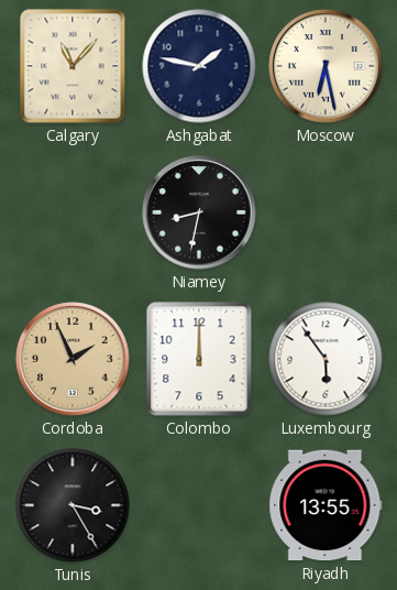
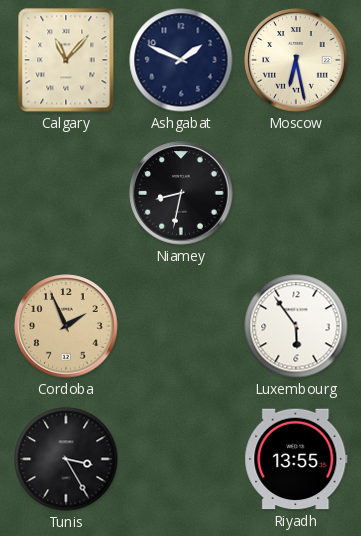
Ashgabat: 1:47 -> 1:49
Colombo: 12:00 -> none
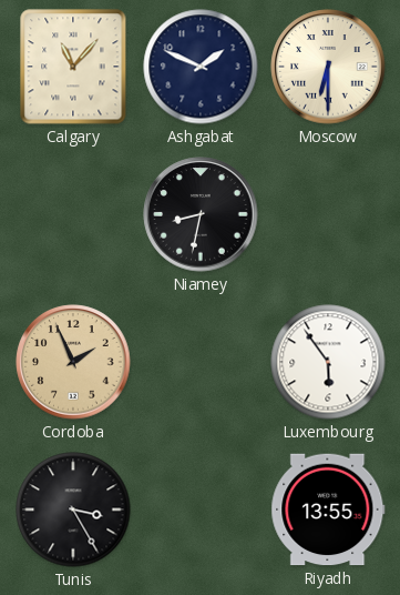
Moscow: 6:28 -> 6:30
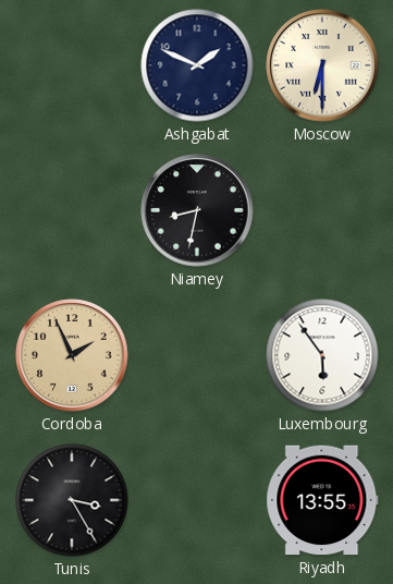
Calgary: 11:07 -> none
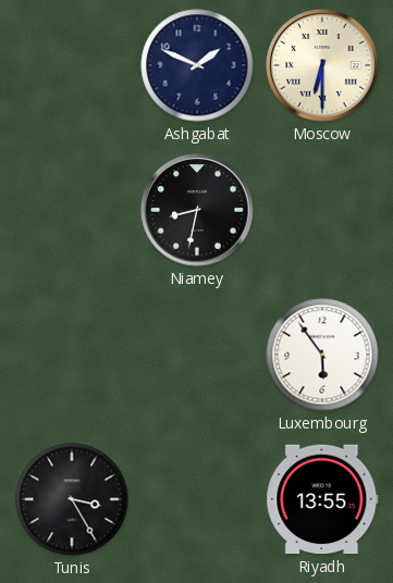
Cordoba: 1:56 -> none
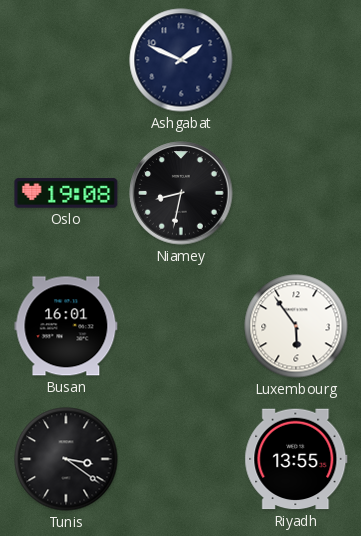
Moscow: 6:30 -> none
Oslo: none -> 19:08
Busan: none -> 16:01
Tunis: 3:25 -> 3:21
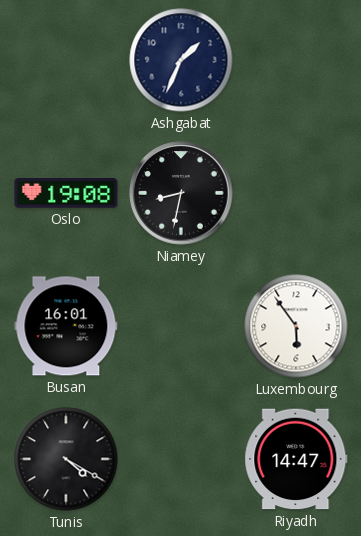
Ashgabat: 1:49 -> 1:34
Tunis: 3:21 -> 4:20
Riyadh: 13:55 -> 14:47
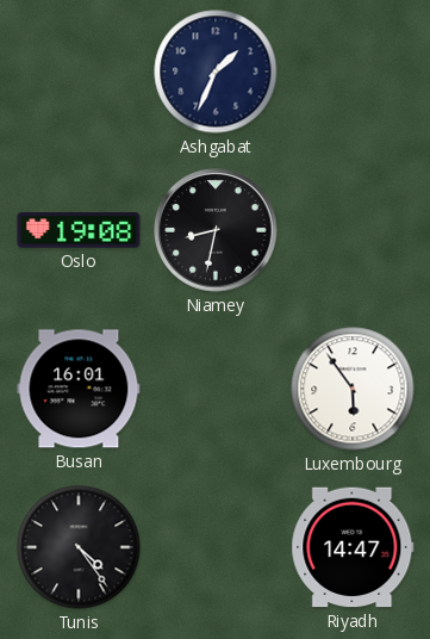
Tunis: 4:20 -> 4:24
